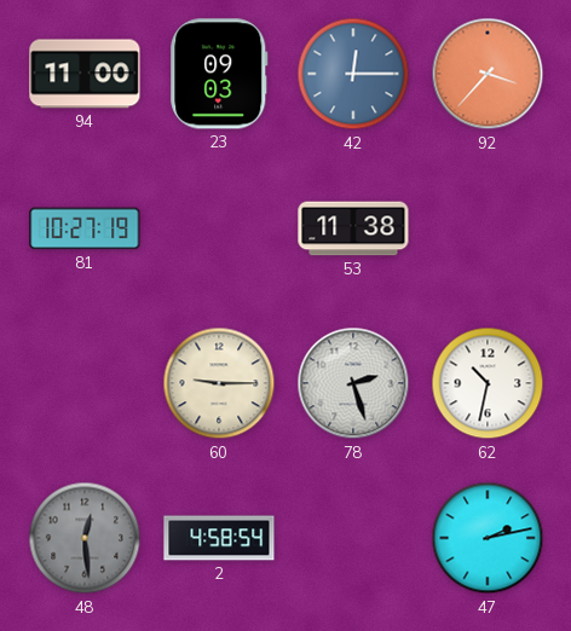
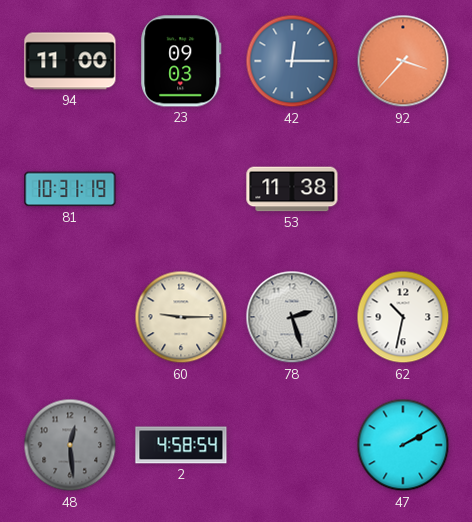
81: 10:27 -> 10:31
47: 2:13 -> 2:10
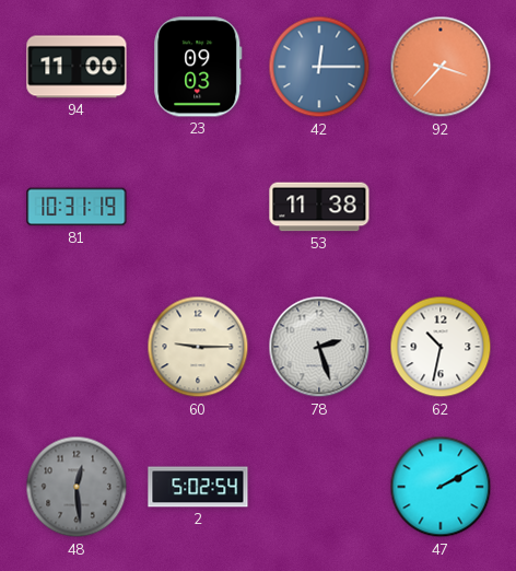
2: 4:58 -> 5:02
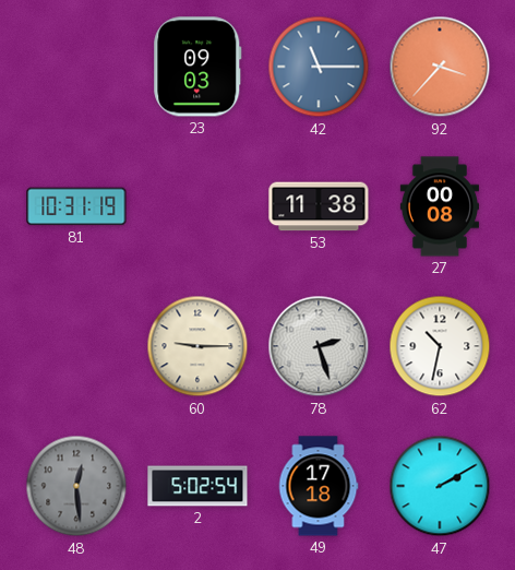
94: 11:00 -> none
42: 12:15 -> 11:15
27: none -> 00:08
49: none -> 17:18
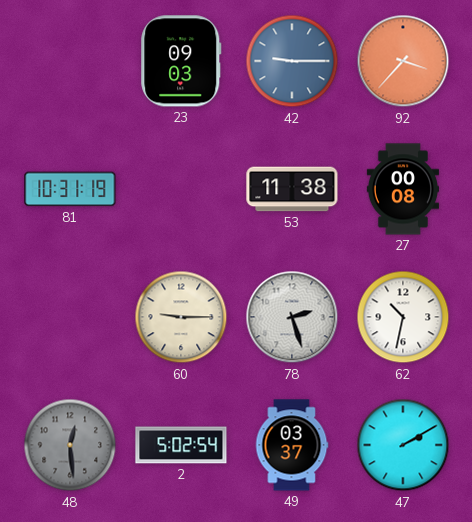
42: 11:15 -> 9:15
49: 17:18 -> 03:37
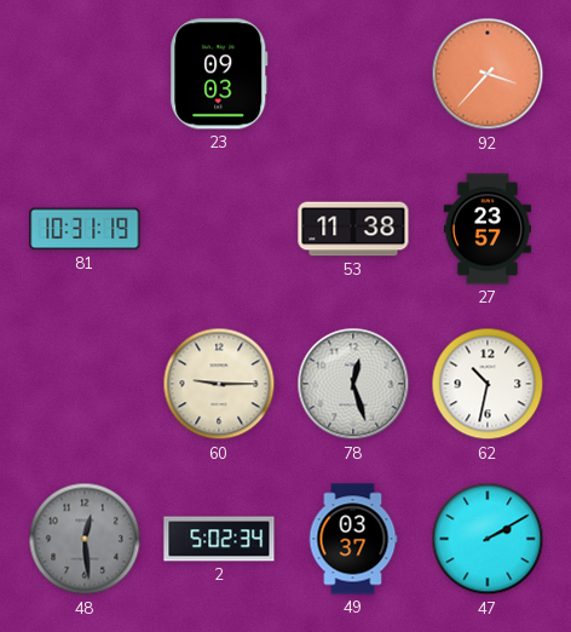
42: 9:15 -> none
27: 00:08 -> 23:57
78: 2:27 -> 12:27
2: 5:02:54 -> 5:02:34
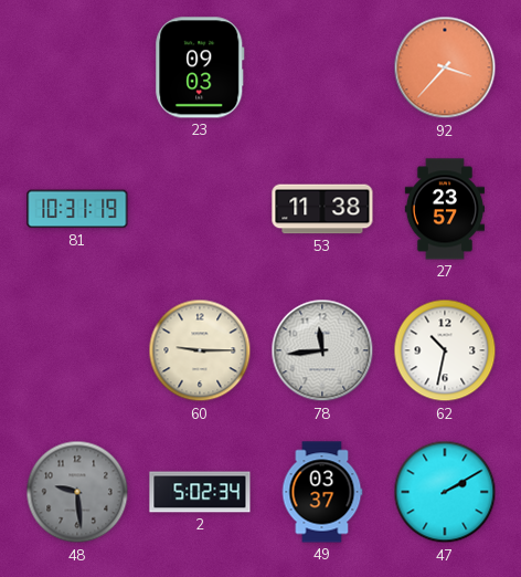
78: 12:27 -> 11:44
48: 12:29 -> 9:29
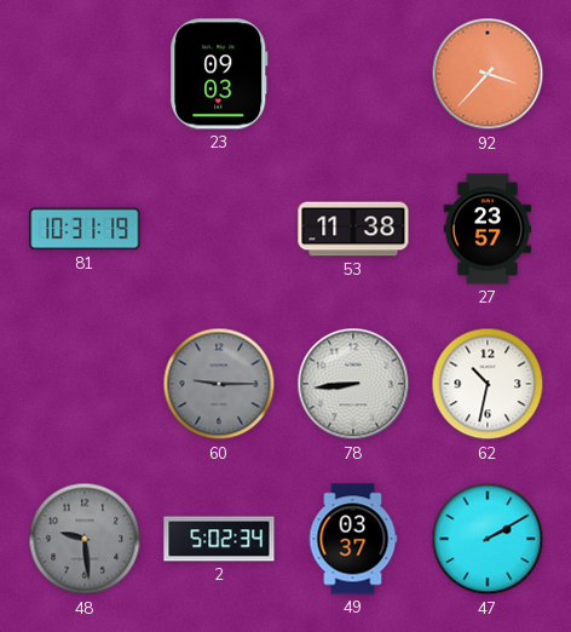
60 dial: cream -> grey
78: 11:44 -> 8:44
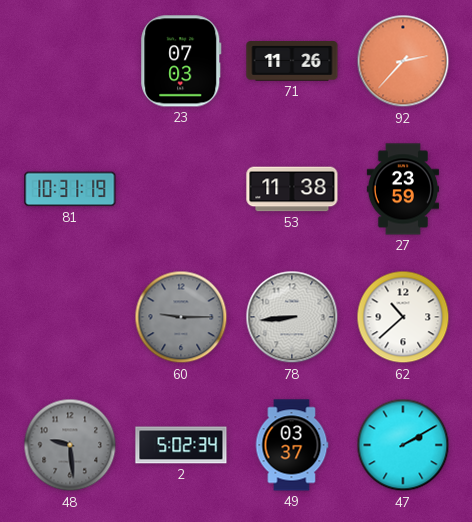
23: 09:03 -> 07:03
71: none -> 11:26
92: 3:37 -> 2:37
27: 23:57 -> 23:59
62: 10:32 -> 10:38
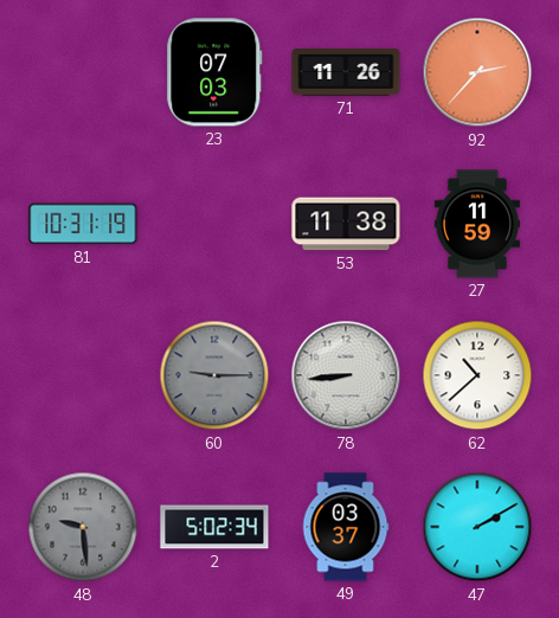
27: 23:59 -> 11:59
